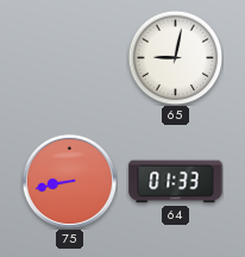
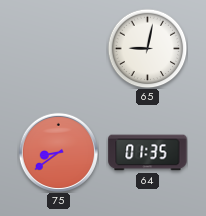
75: 8:43 -> 8:39
64: 01:33 -> 01:35
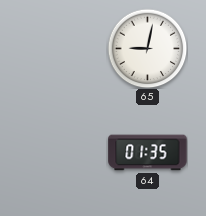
75: 8:39 -> none
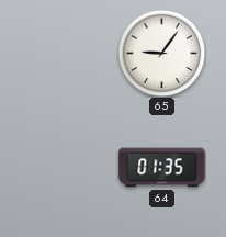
65: 9:02 -> 9:06
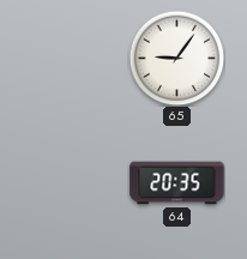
64: 01:35 -> 20:35
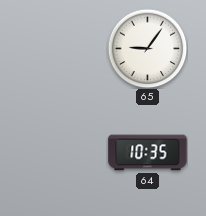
64: 20:35 -> 10:35
